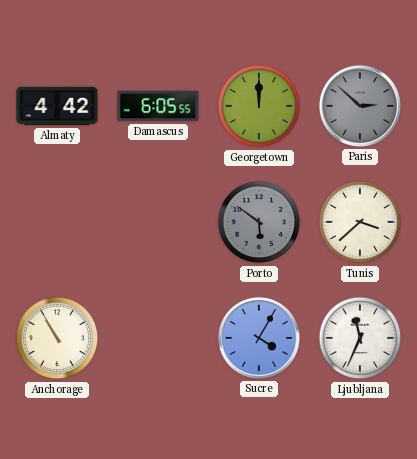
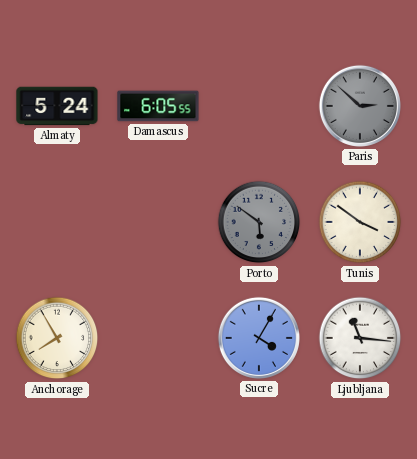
Almaty: 4:42 -> 5:24
Georgetown: 12:00 -> none
Tunis: 3:38 -> 3:51
Anchorage: 10:55 -> 7:55
Ljubljana: 11:34 -> 11:16
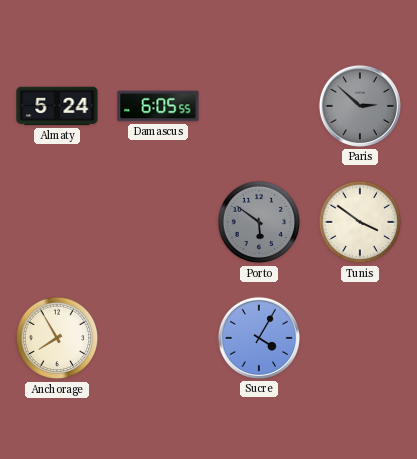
Ljubljana: 11:16 -> none
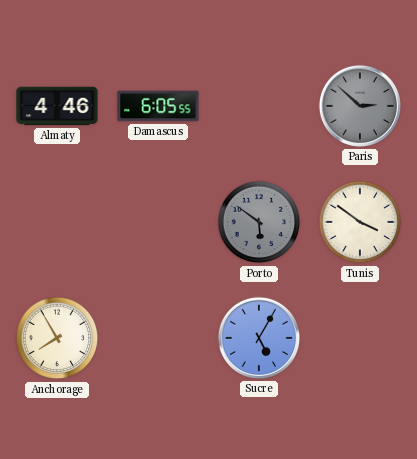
Almaty: 5:24 -> 4:46
Sucre: 4:05 -> 5:05
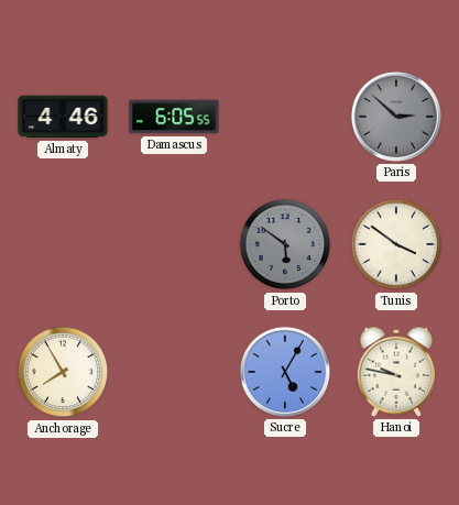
Hanoi: none -> 9:47
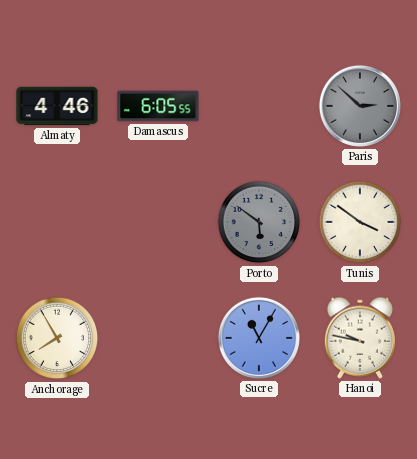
Sucre: 5:05 -> 11:05
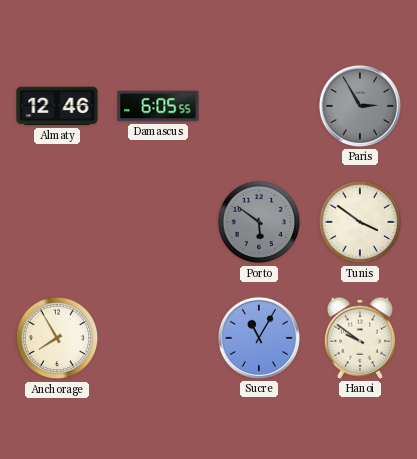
Almaty: 4:46 -> 12:46
Paris: 2:52 -> 2:55
Hanoi: 9:47 -> 9:51
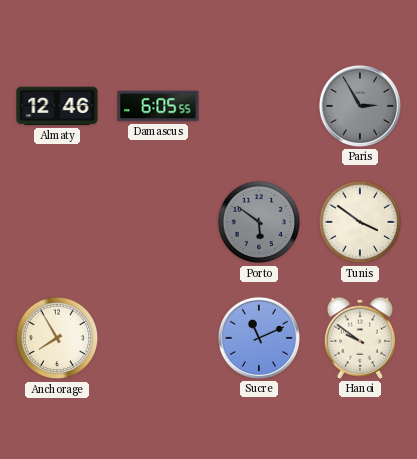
Sucre: 11:05 -> 11:11
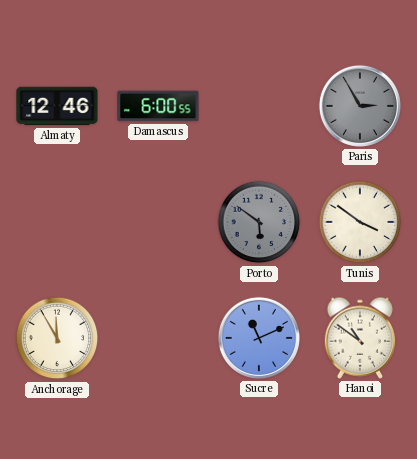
Damascus: 6:05 -> 6:00
Anchorage: 7:55 -> 11:55
Hanoi: 9:51 -> 10:51
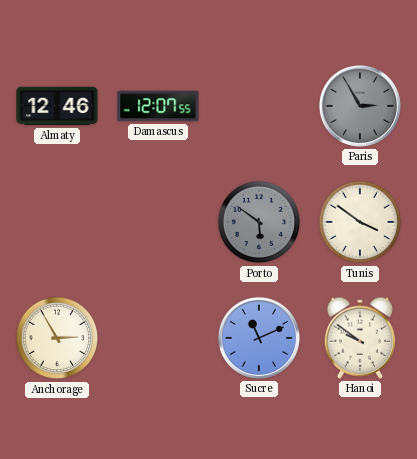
Damascus: 6:00 -> 12:07
Anchorage: 11:55 -> 2:55
Hanoi: 10:51 -> 9:51
